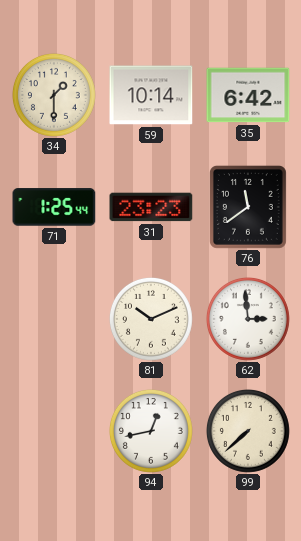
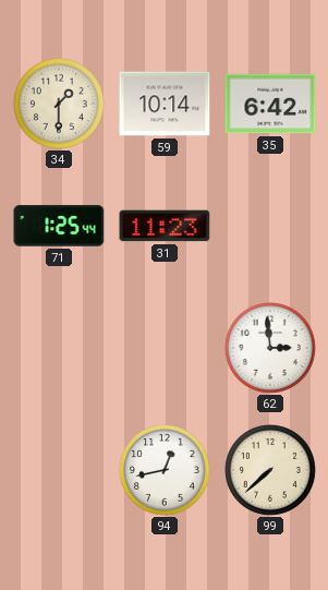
31: 23:23 -> 11:23
76: 11:39 -> none
81: 10:11 -> none
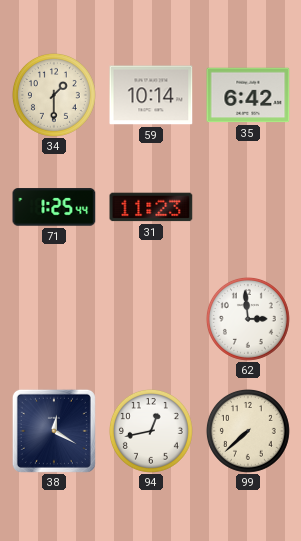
38: none -> 12:20
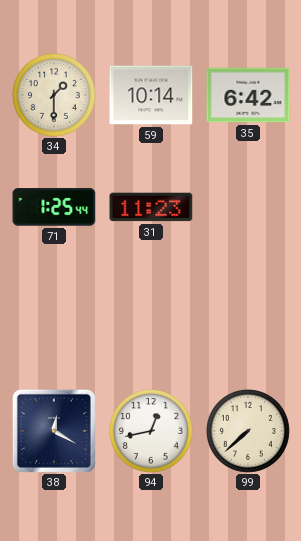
62: 2:59 -> none
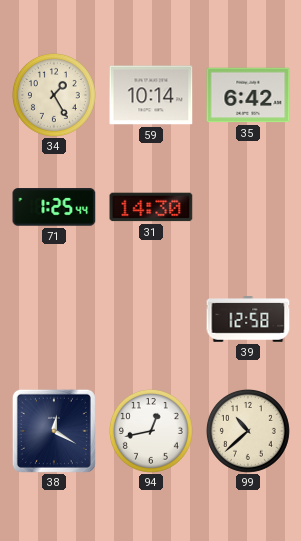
34: 1:30 -> 1:25
31: 11:23 -> 14:30
39: none -> 12:58
99: 7:38 -> 10:38
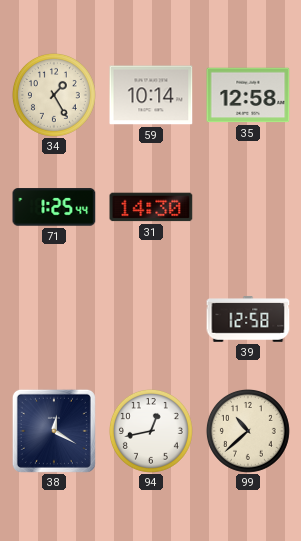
35: 6:42 -> 12:58
